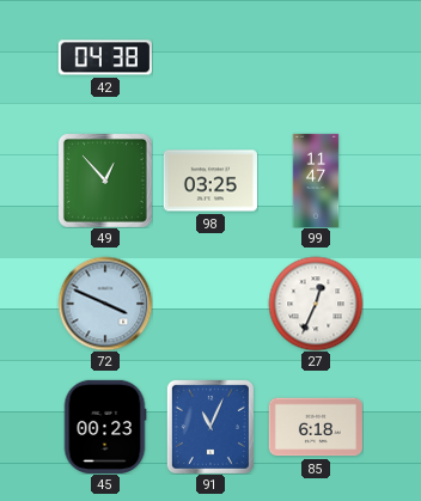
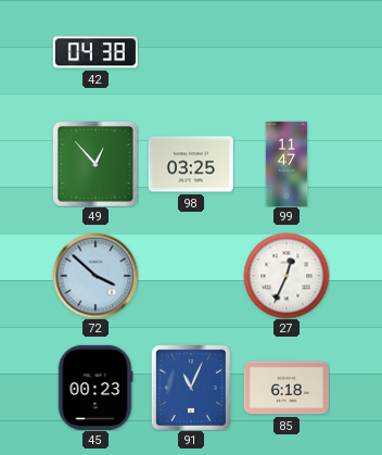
72: 3:49 -> 3:52
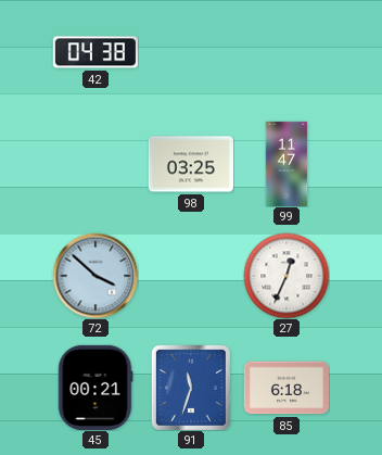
49: 12:53 -> none
45: 00:23 -> 00:21
91: 11:04 -> 11:33
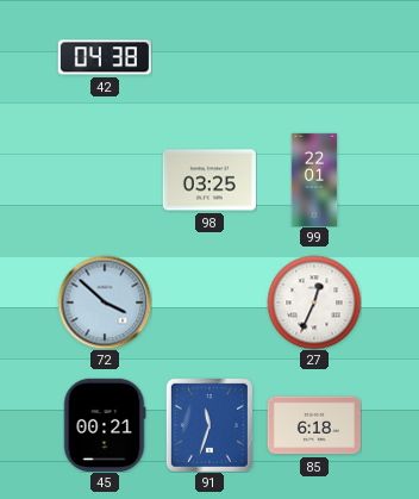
99: 11:47 -> 22:01
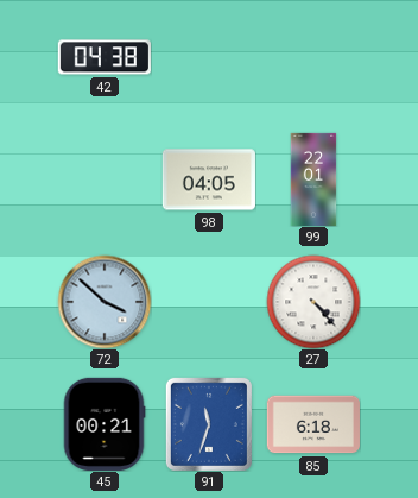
98: 03:25 -> 04:05
27: 12:34 -> 4:23
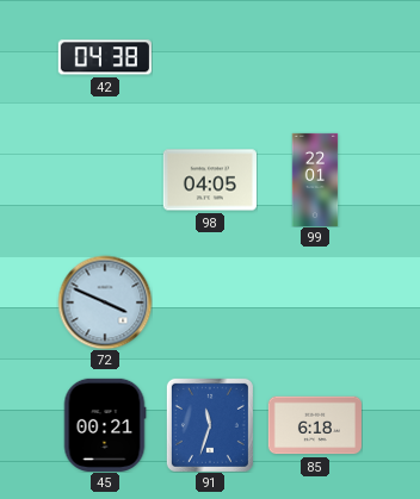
72: 3:52 -> 3:49
27: 4:23 -> none
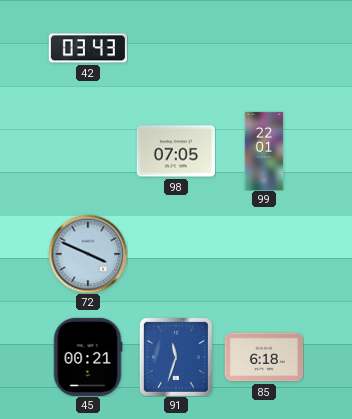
42: 04:38 -> 03:43
98: 04:05 -> 07:05
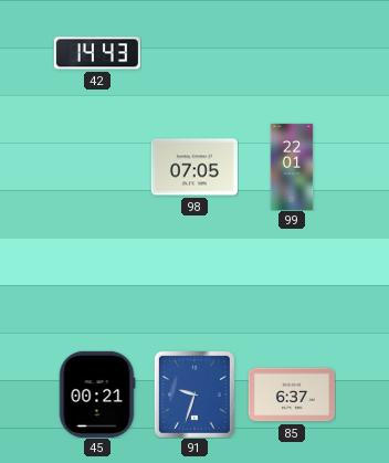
42: 03:43 -> 14:43
72: 3:49 -> none
91: 11:33 -> 9:33
85: 6:18 -> 6:37
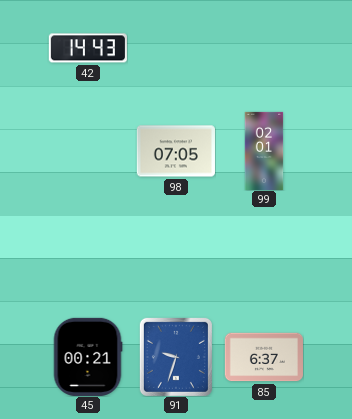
99: 22:01 -> 02:01
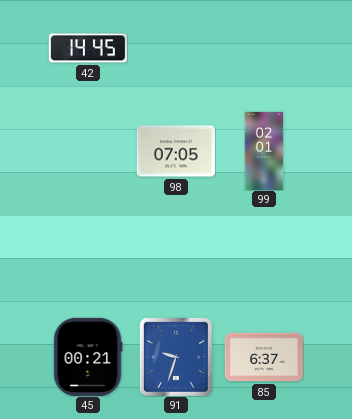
42: 14:43 -> 14:45
